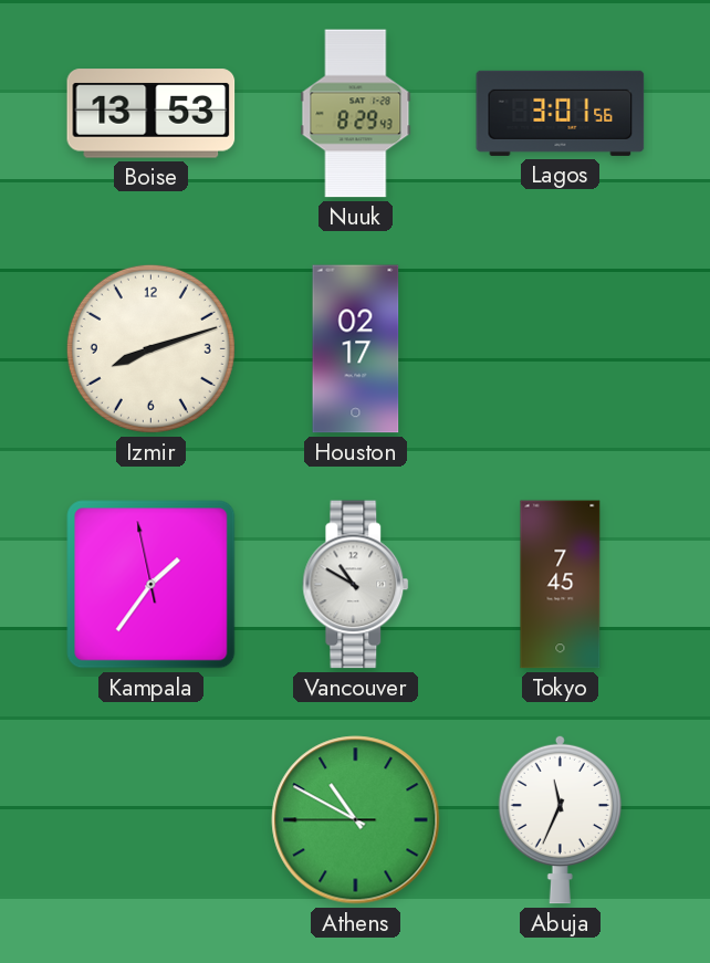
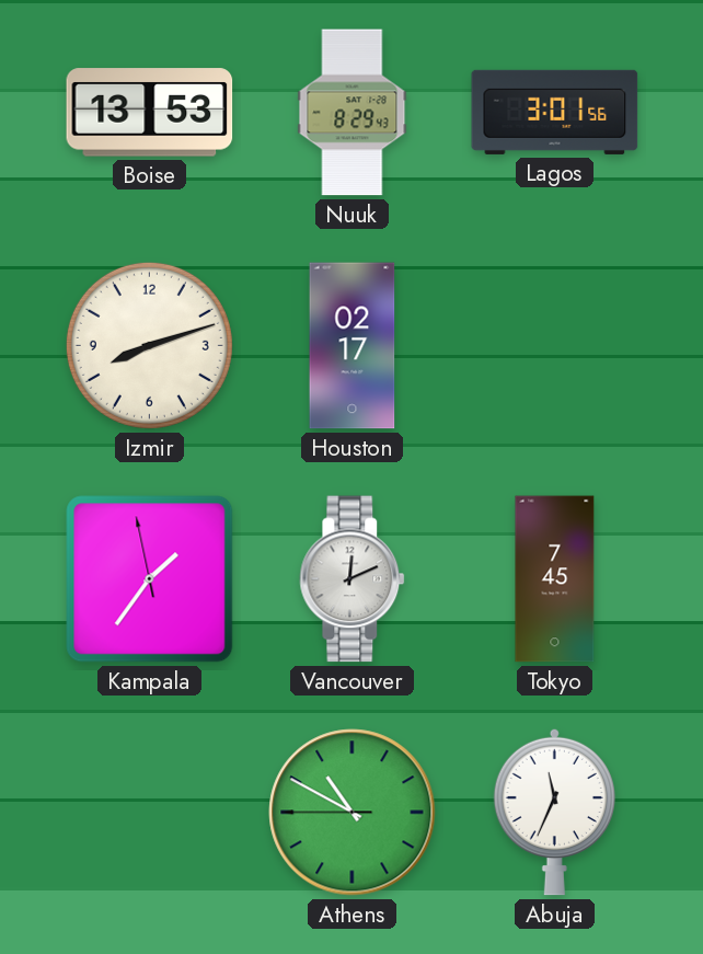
Vancouver: 10:50 -> 12:11
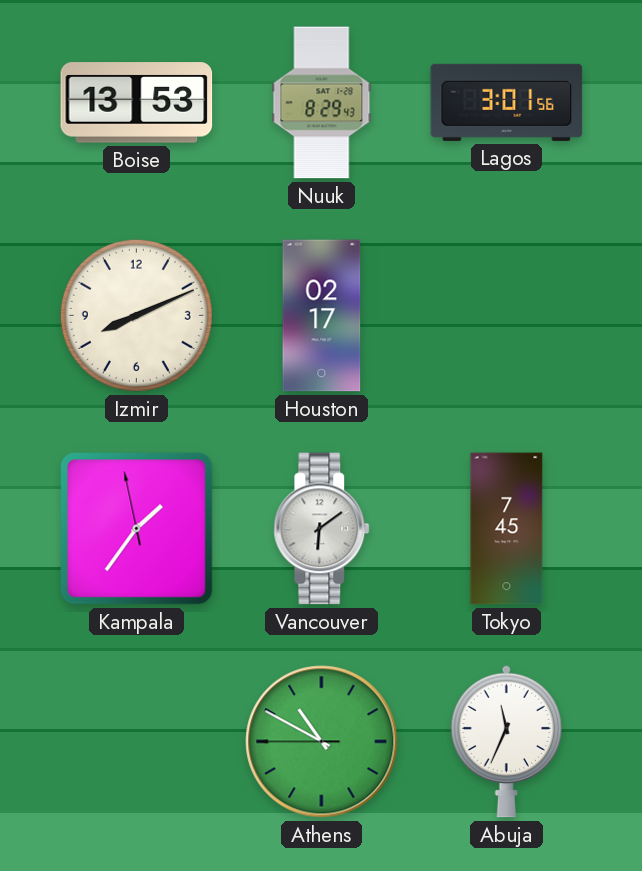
Izmir: 8:12 -> 8:11
Vancouver: 12:11 -> 6:09
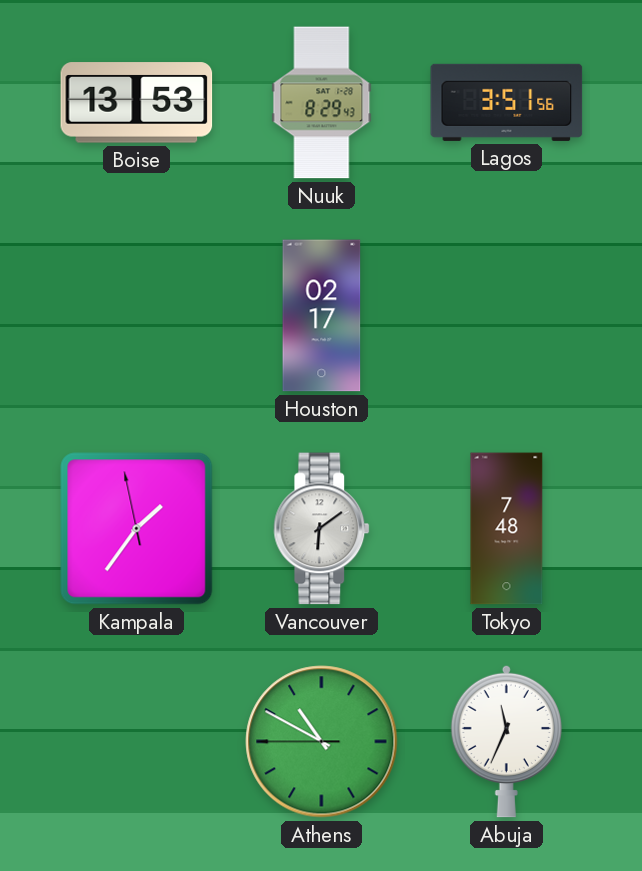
Lagos: 3:01 -> 3:51
Izmir: 8:11 -> none
Tokyo: 7:45 -> 7:48
